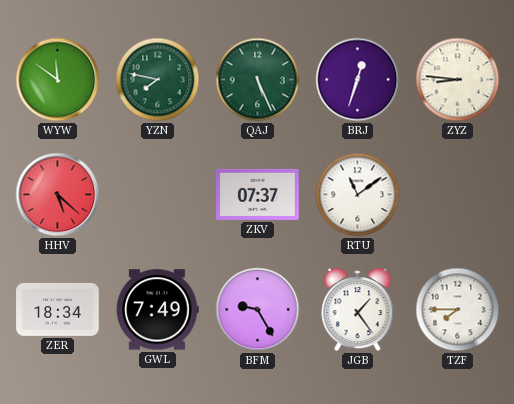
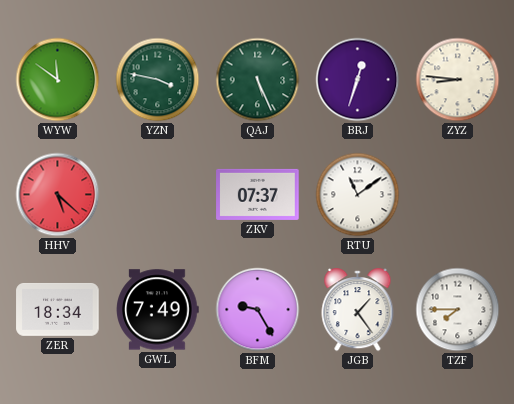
YZN: 7:47 -> 3:47
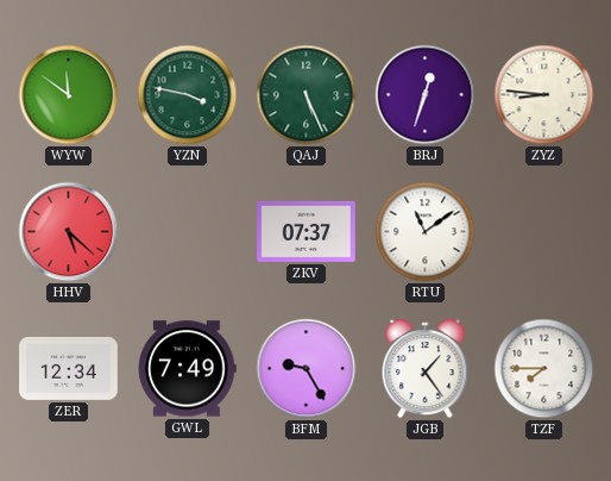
ZER: 18:34 -> 12:34
